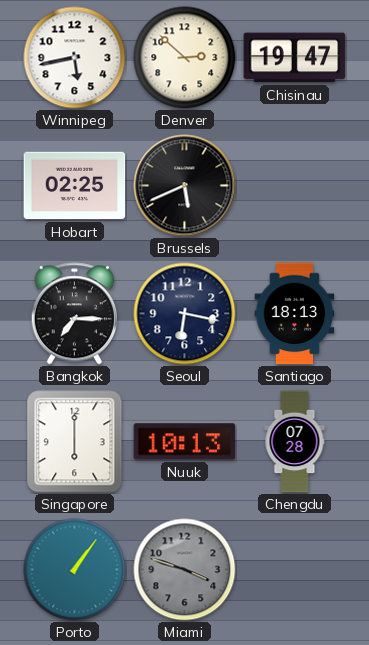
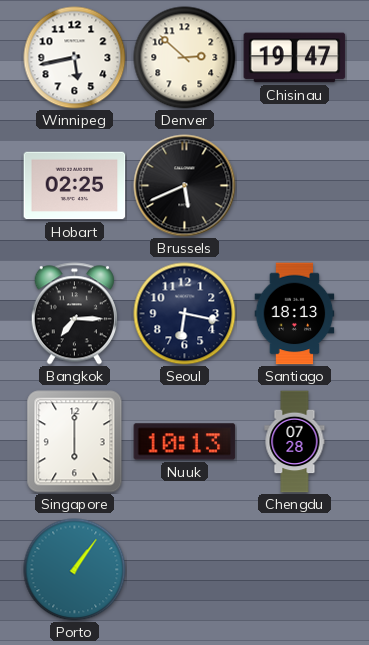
Miami: 3:48 -> none
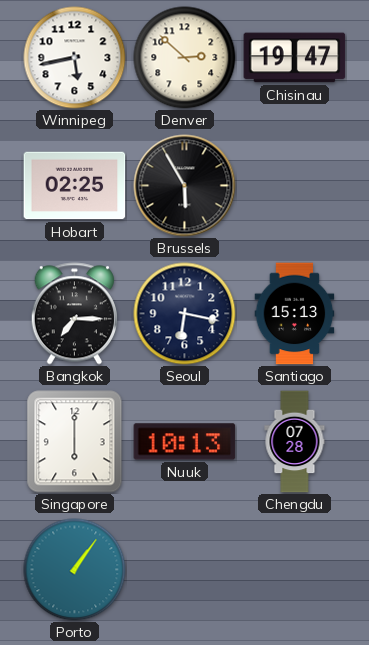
Brussels: 5:41 -> 5:55
Santiago: 18:13 -> 15:13
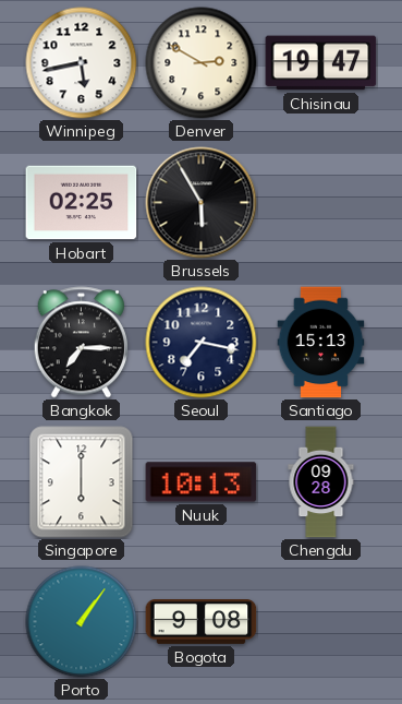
Denver: 2:52 -> 2:50
Seoul: 6:17 -> 7:17
Chengdu: 07:28 -> 09:28
Bogota: none -> 9:08
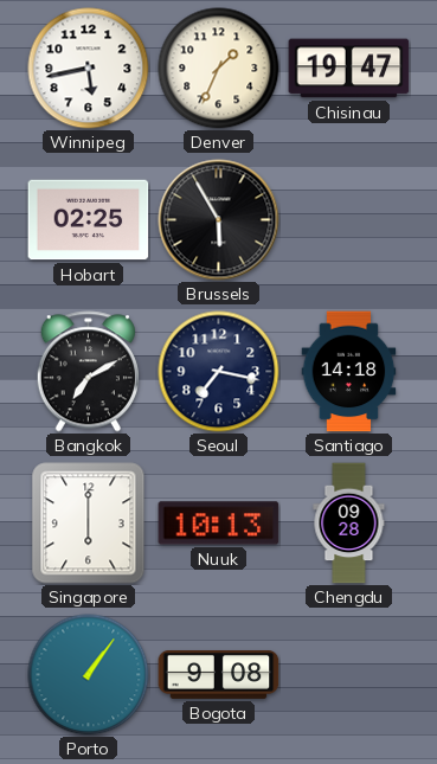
Denver: 2:50 -> 1:34
Bangkok: 7:15 -> 7:10
Santiago: 15:13 -> 14:18
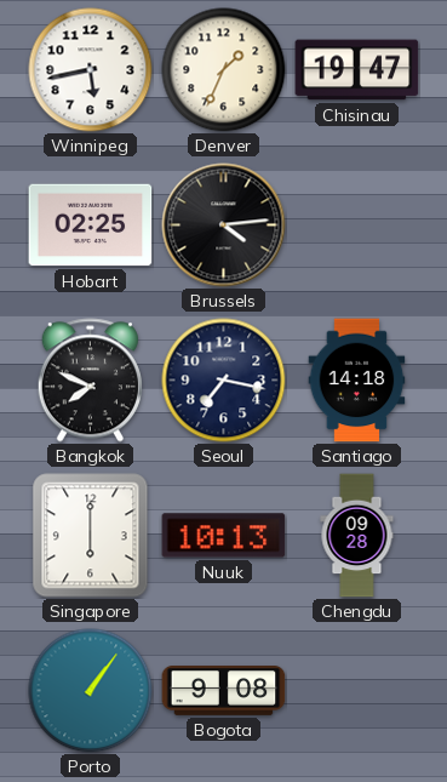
Brussels: 5:55 -> 4:14
Bangkok: 7:10 -> 7:49
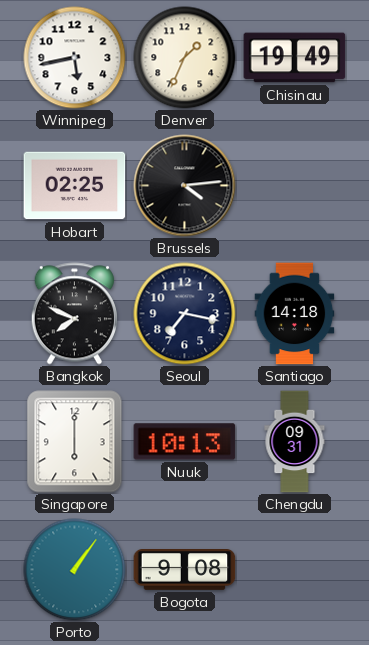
Chisinau: 19:47 -> 19:49
Chengdu: 09:28 -> 09:31
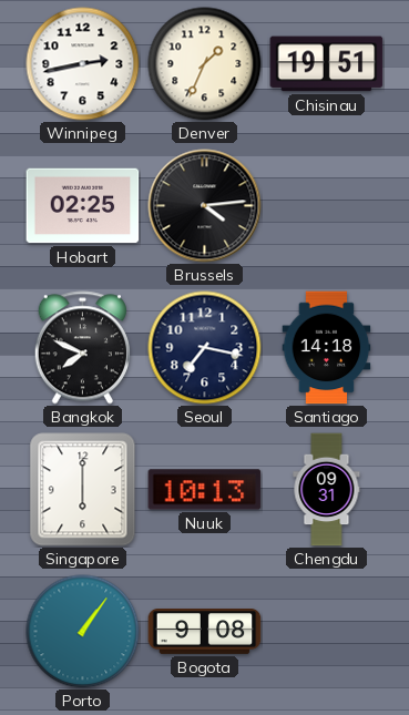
Winnipeg: 5:43 -> 2:43
Chisinau: 19:49 -> 19:51
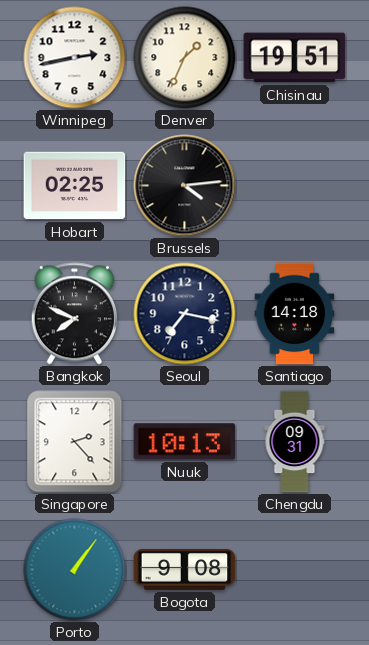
Singapore: 6:00 -> 2:23
